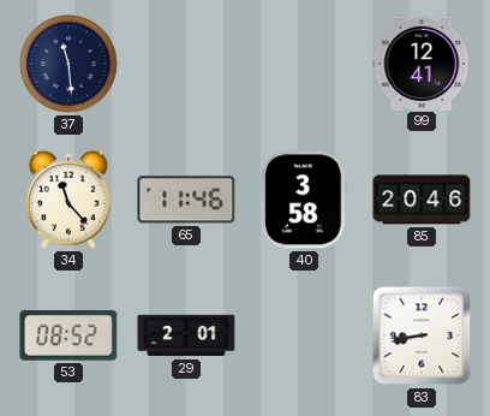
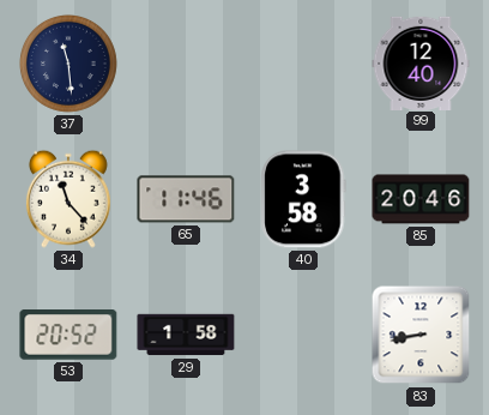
99: 12:41 -> 12:40
53: 08:52 -> 20:52
29: 2:01 -> 1:58
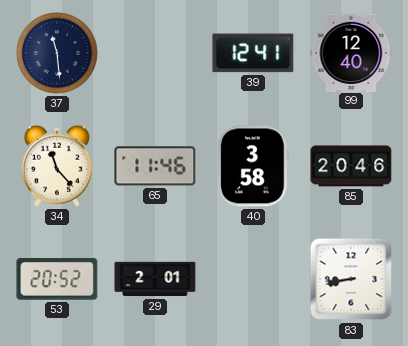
39: none -> 12:41
29: 1:58 -> 2:01
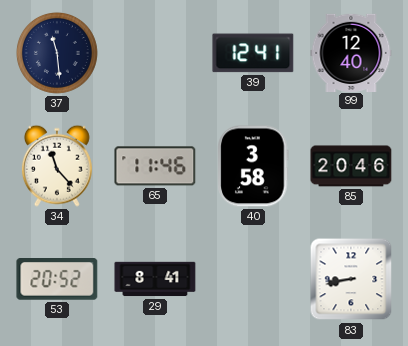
29: 2:01 -> 8:41
